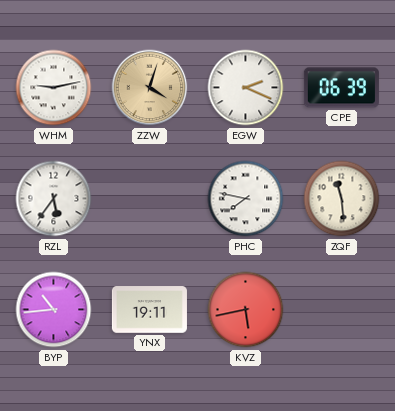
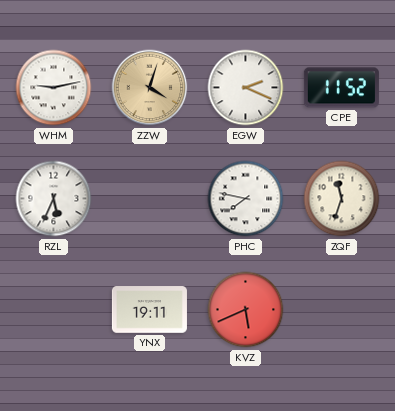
CPE: 06:39 -> 11:52
RZL: 5:36 -> 5:34
ZQF: 11:29 -> 11:33
BYP: 10:44 -> none
KVZ: 5:43 -> 5:41
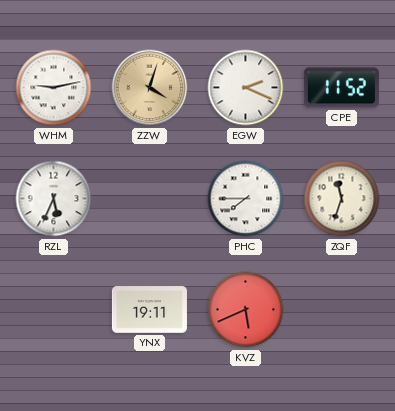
PHC: 7:47 -> 7:45
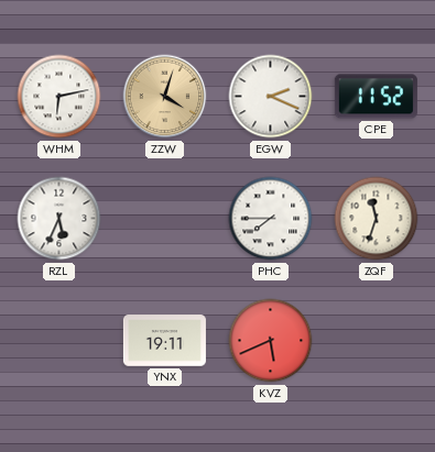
WHM: 9:13 -> 6:13
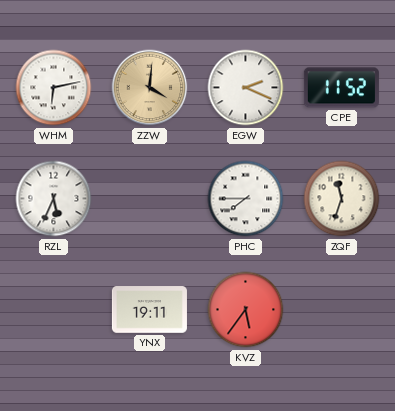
ZZW: 4:03 -> 4:01
KVZ: 5:41 -> 5:36
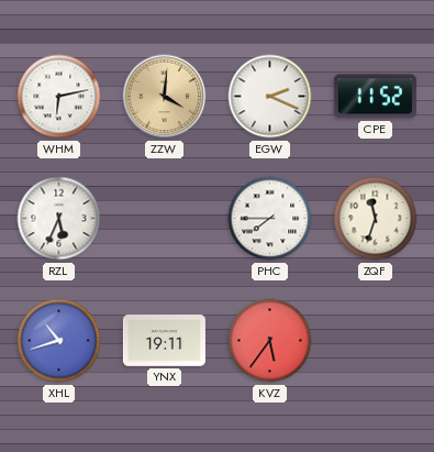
XHL: none -> 10:42
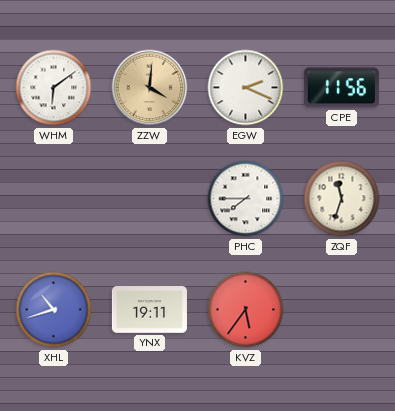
WHM: 6:13 -> 6:09
CPE: 11:52 -> 11:56
RZL: 5:34 -> none
